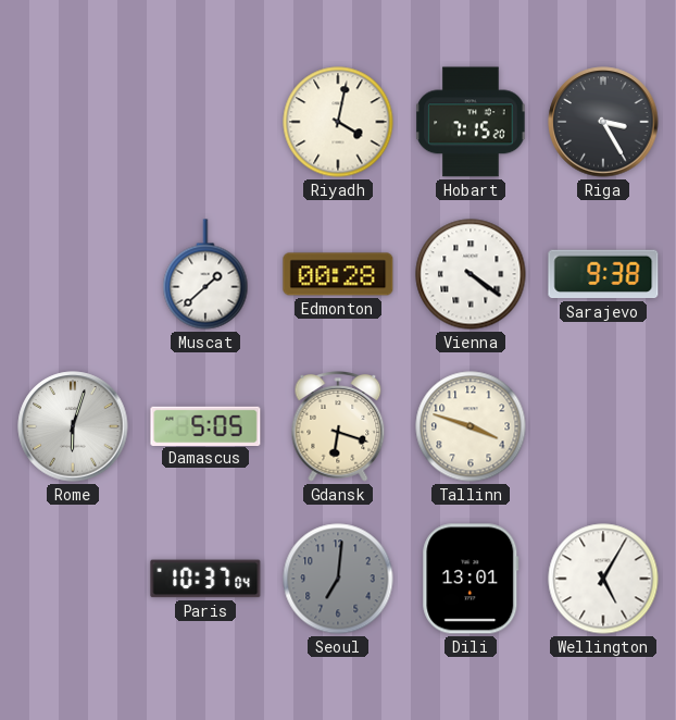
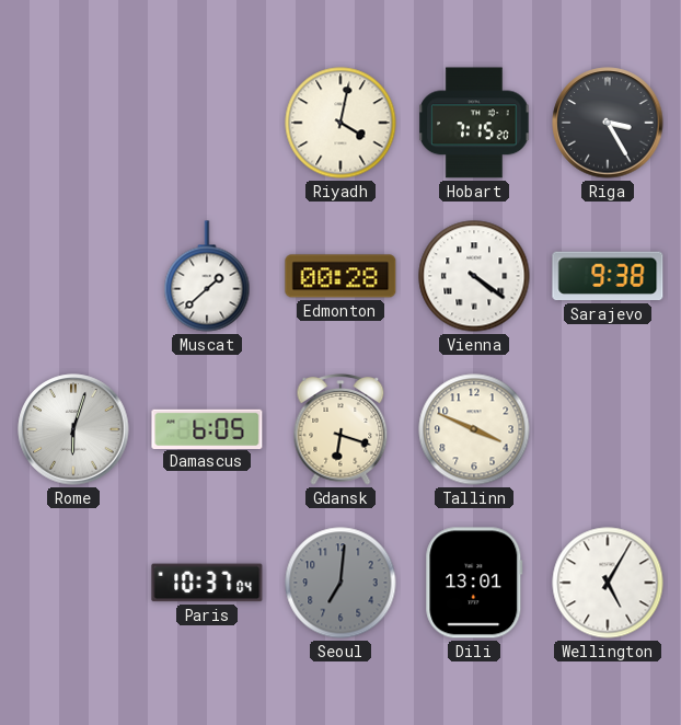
Damascus: 5:05 -> 6:05
Tallinn: 3:48 -> 3:49
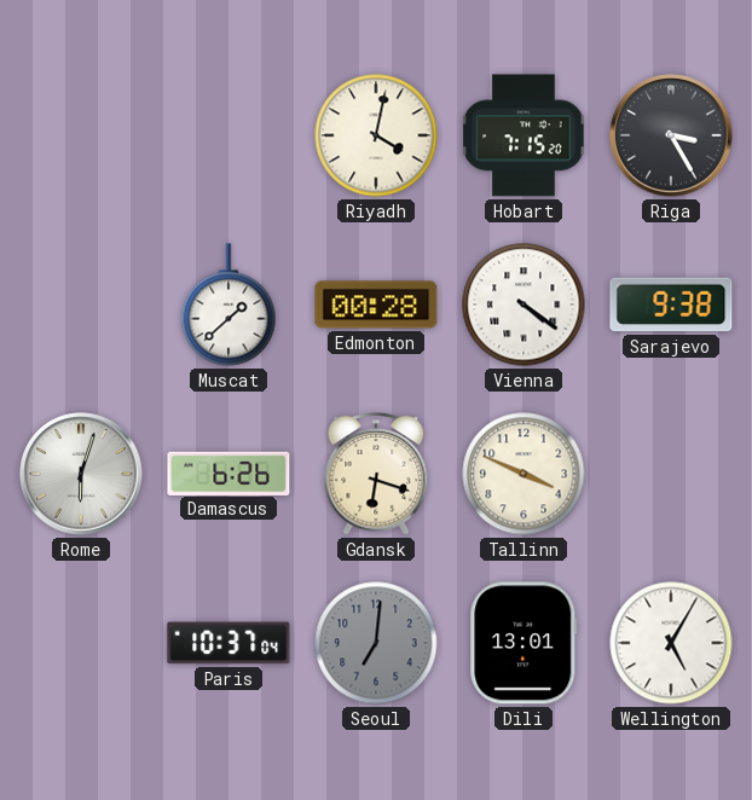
Damascus: 6:05 -> 6:26
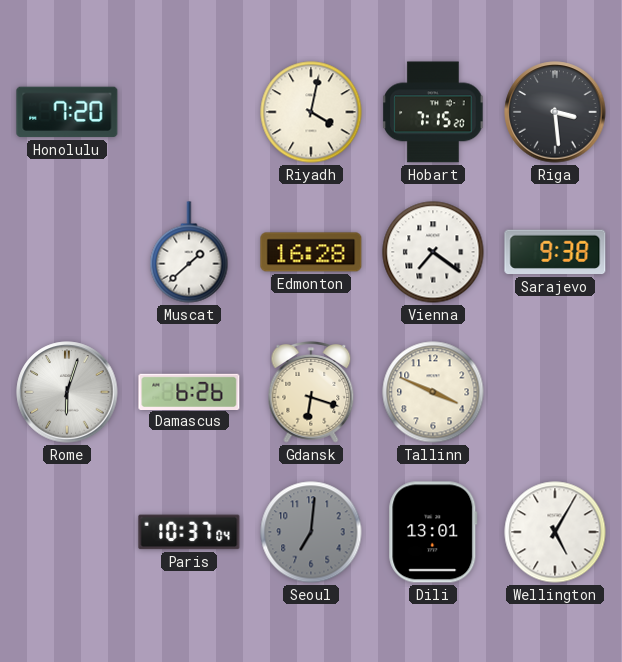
Honolulu: none -> 7:20
Riga: 3:25 -> 3:29
Edmonton: 00:28 -> 16:28
Vienna: 4:21 -> 7:21
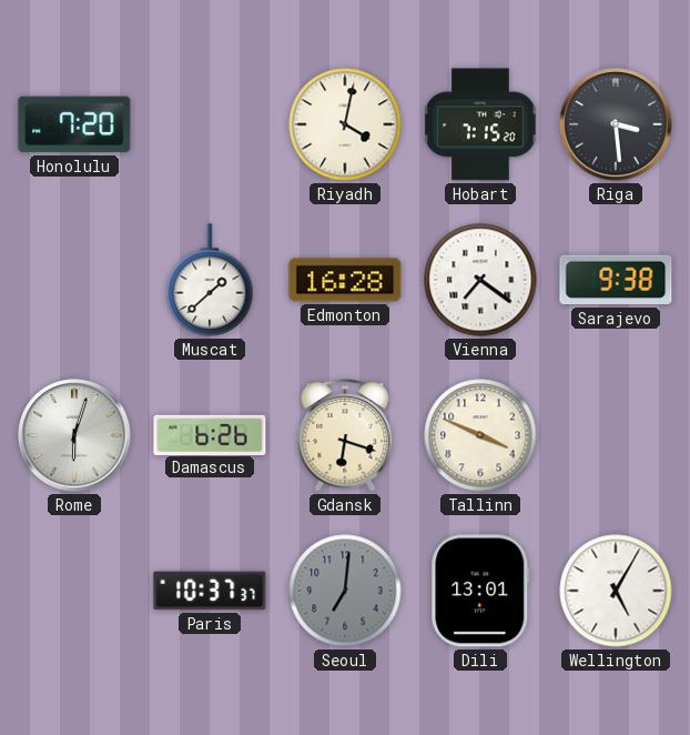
Paris: 10:37:04 -> 10:37:37
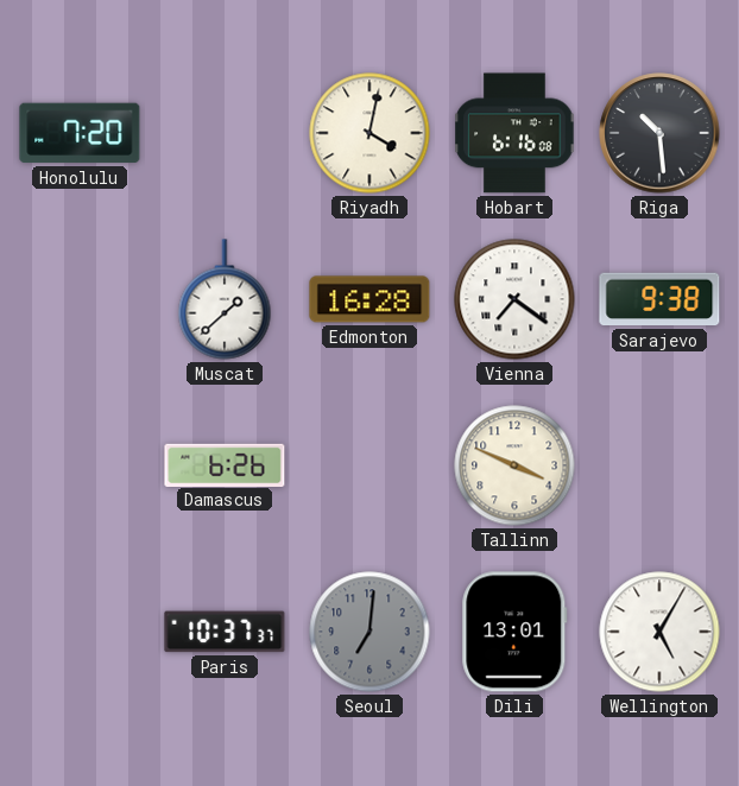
Hobart: 7:15 -> 6:16
Riga: 3:29 -> 10:29
Rome: 6:03 -> none
Gdansk: 6:18 -> none
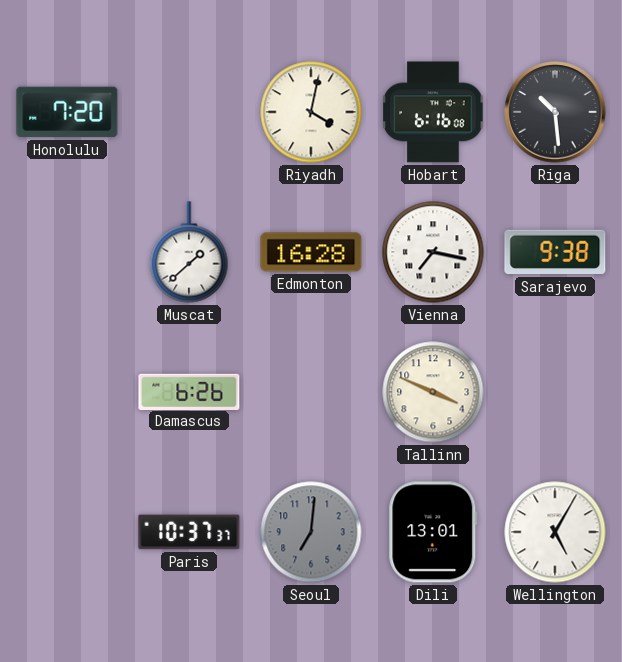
Vienna: 7:21 -> 7:17
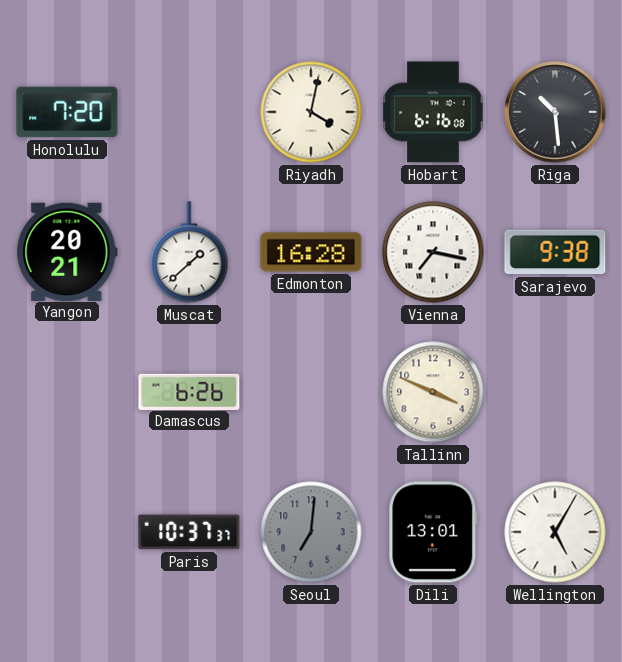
Yangon: none -> 20:21
